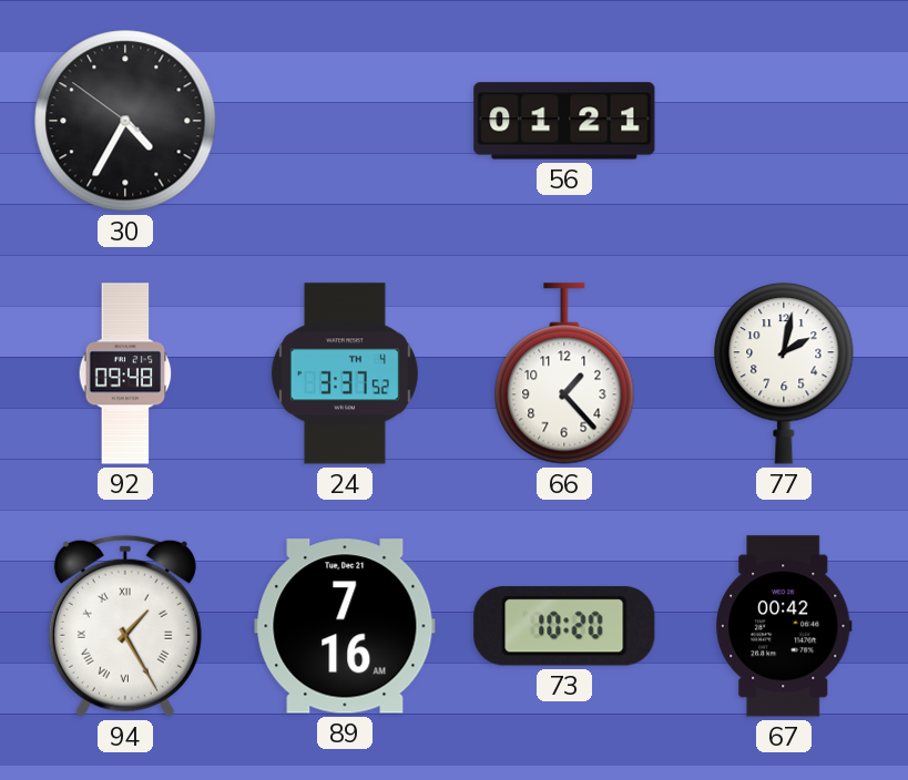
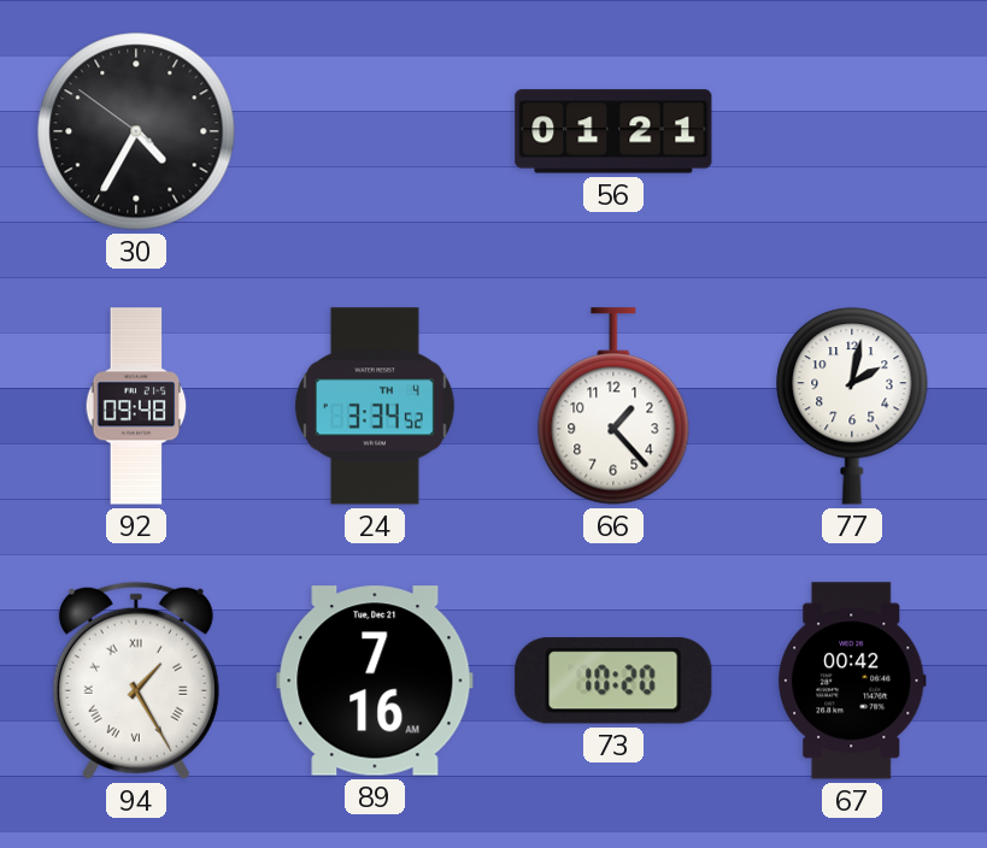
24: 3:37 -> 3:34
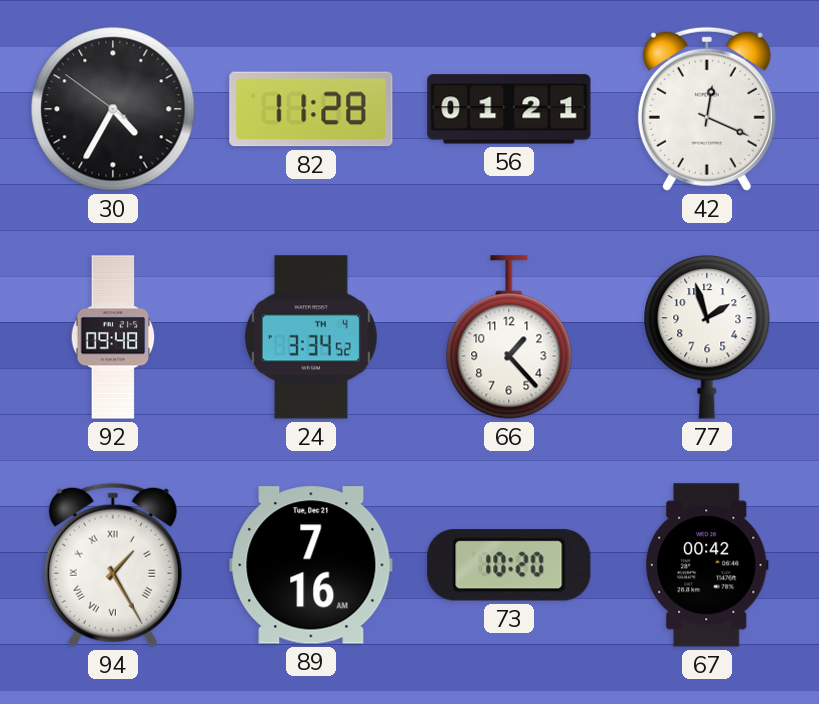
82: none -> 11:28
42: none -> 12:19
77: 2:02 -> 1:57
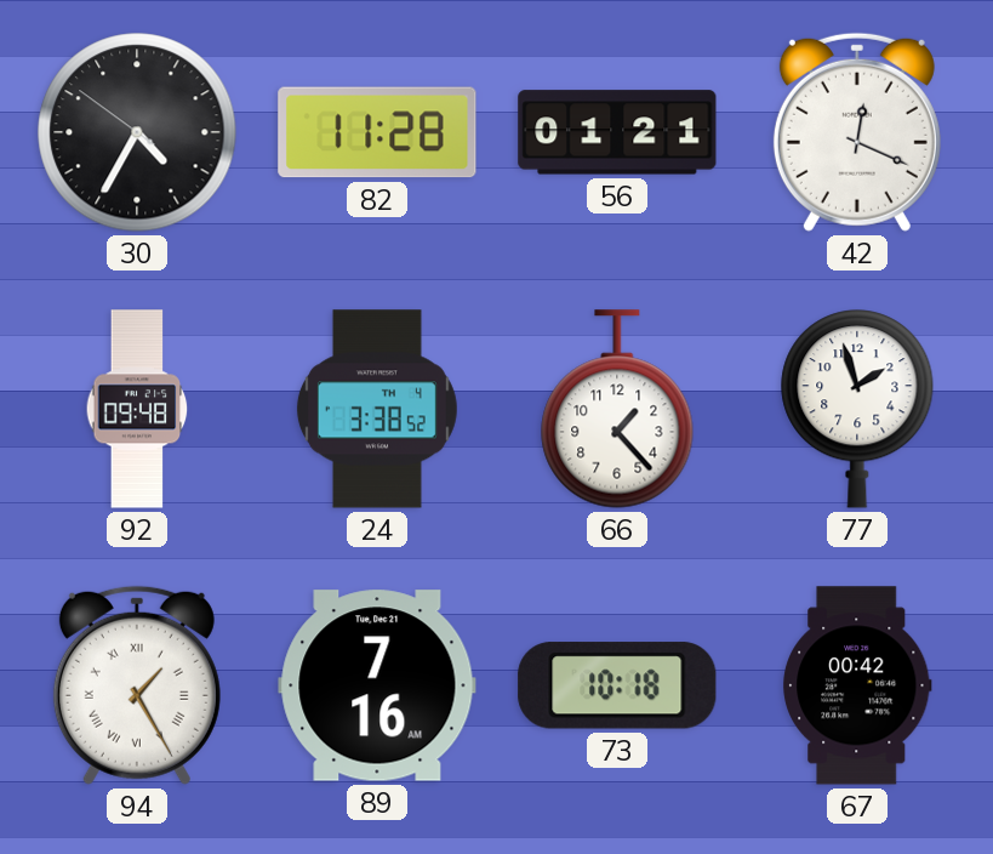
24: 3:34 -> 3:38
73: 10:20 -> 10:18
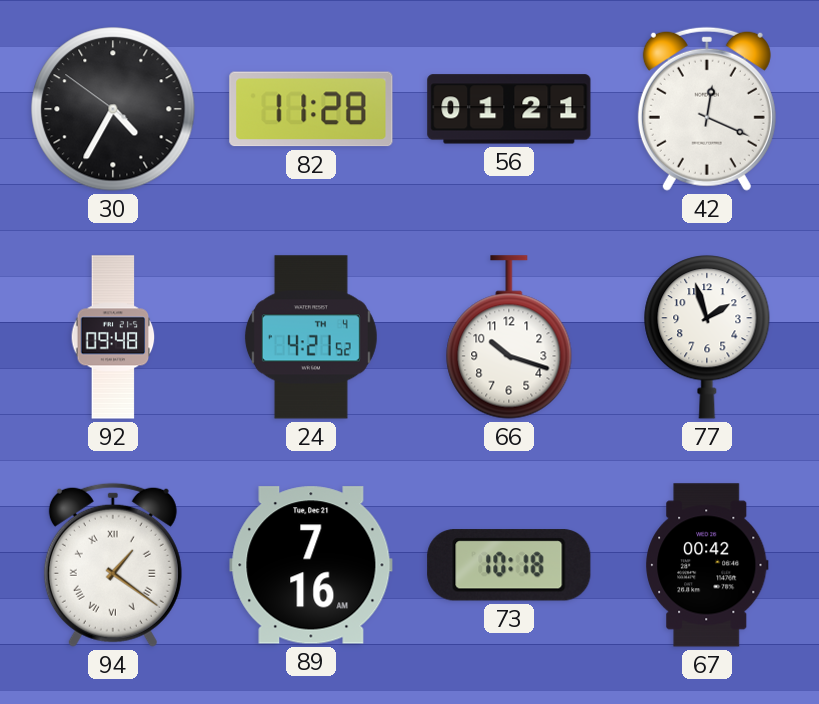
24: 3:38 -> 4:21
66: 1:23 -> 10:18
94: 1:25 -> 1:21
